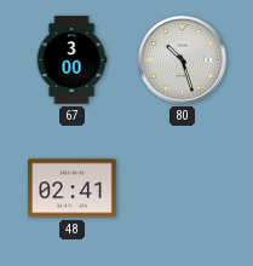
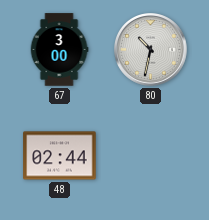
80: 10:27 -> 10:32
48: 02:41 -> 02:44
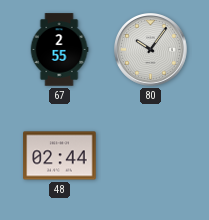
67: 3:00 -> 2:55
80: 10:32 -> 10:06
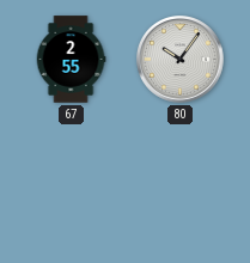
48: 02:44 -> none
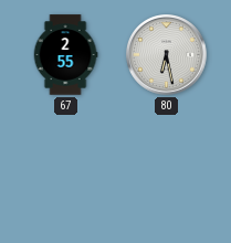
80: 10:06 -> 6:28
